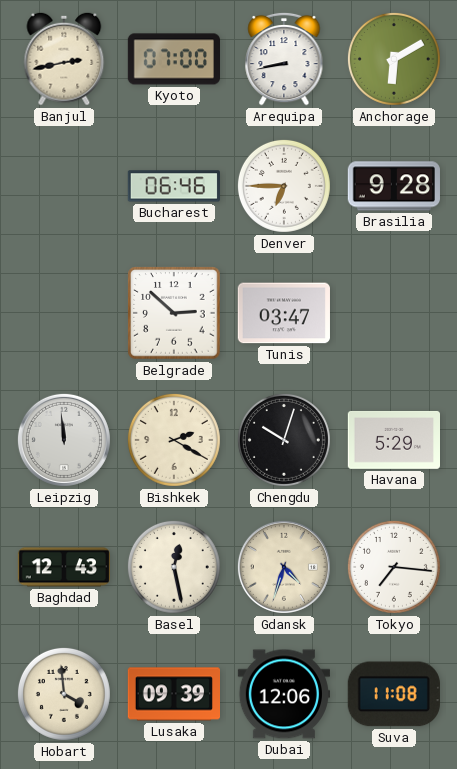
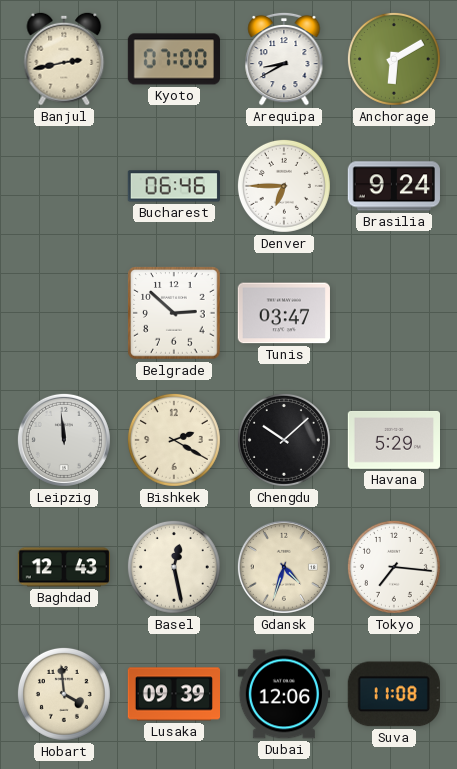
Arequipa: 8:43 -> 8:40
Brasilia: 9:28 -> 9:24
Chengdu: 10:03 -> 10:08
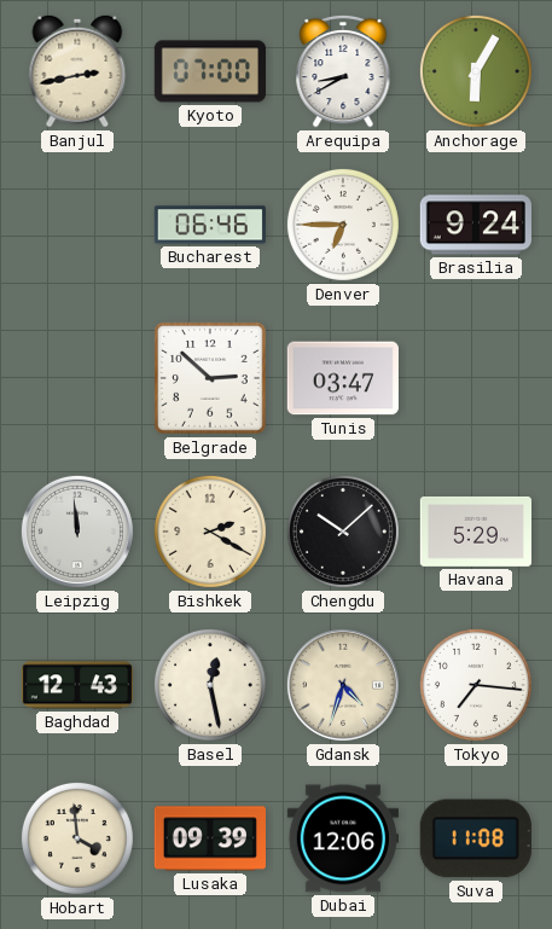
Anchorage: 6:10 -> 6:05
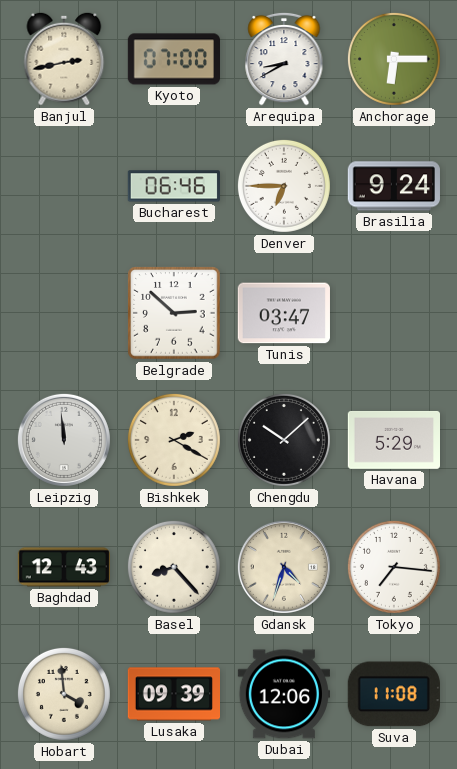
Anchorage: 6:05 -> 6:15
Basel: 12:28 -> 8:23
